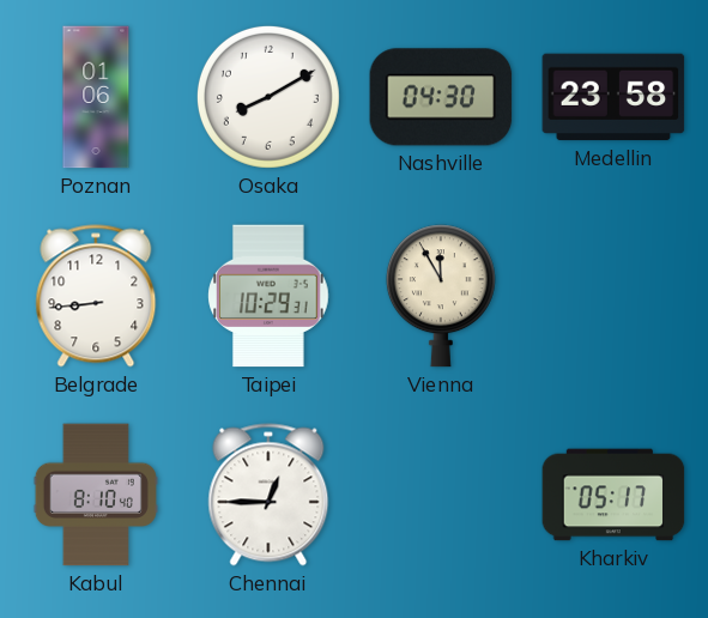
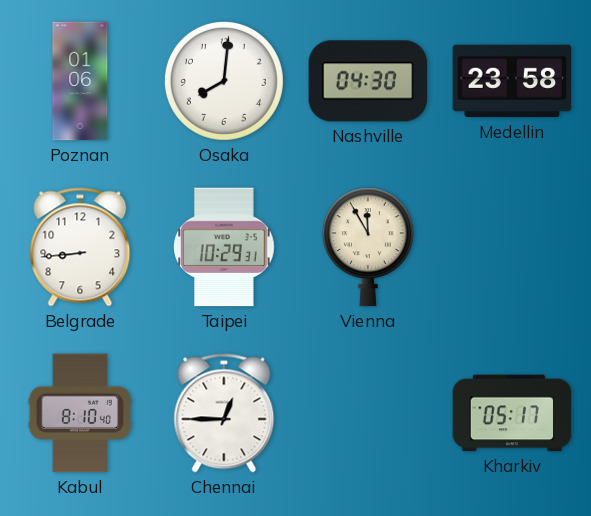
Osaka: 8:10 -> 8:01
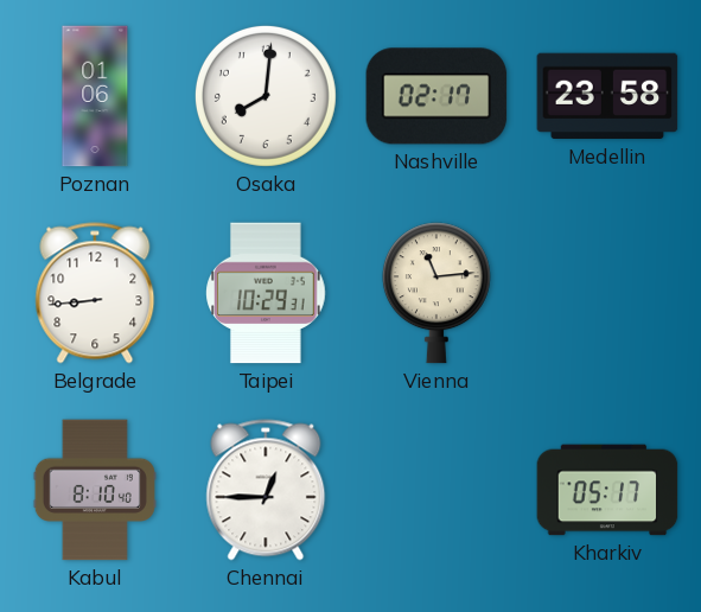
Nashville: 04:30 -> 02:17
Vienna: 11:55 -> 11:14
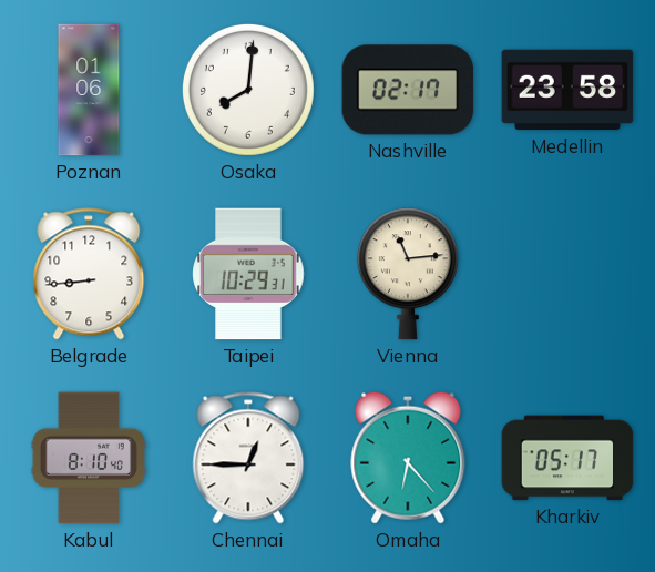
Omaha: none -> 6:23
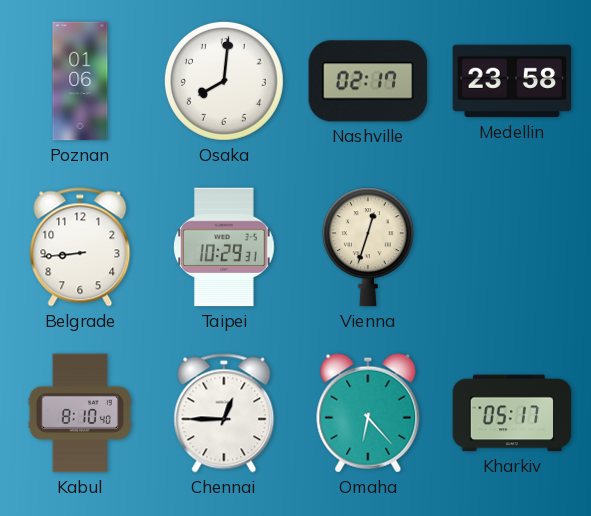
Vienna: 11:14 -> 12:33
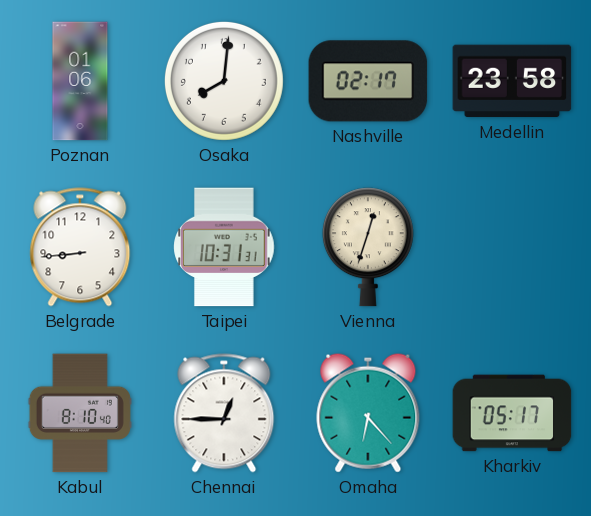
Taipei: 10:29 -> 10:31
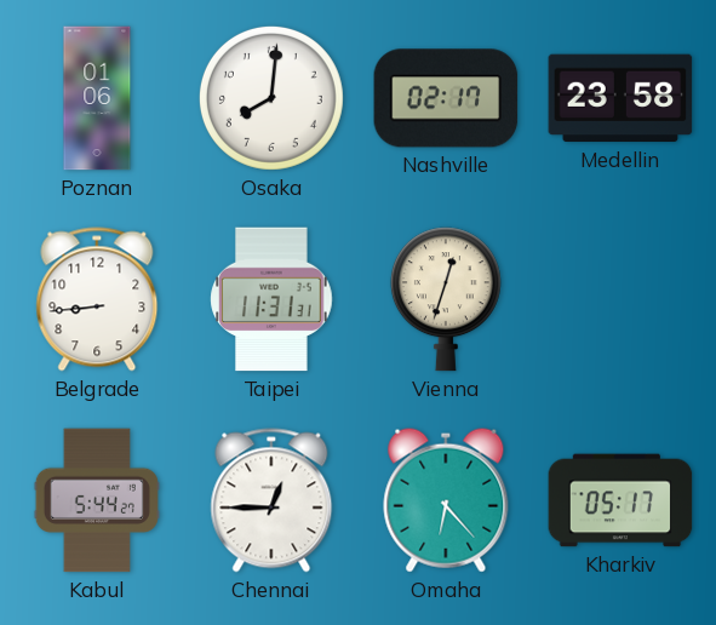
Taipei: 10:31 -> 11:31
Kabul: 8:10 -> 5:44
